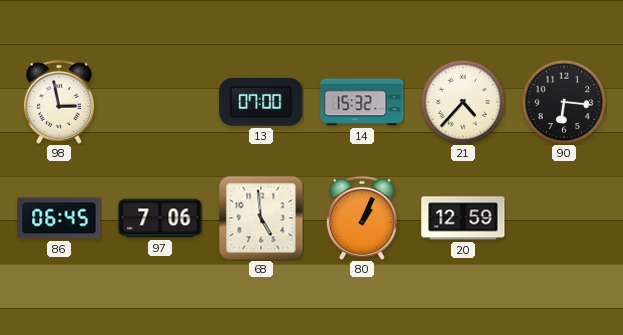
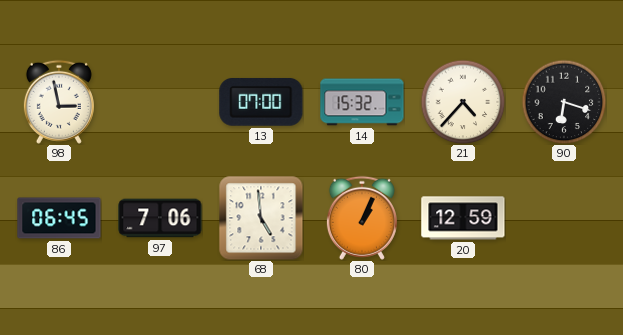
90: 6:16 -> 6:18
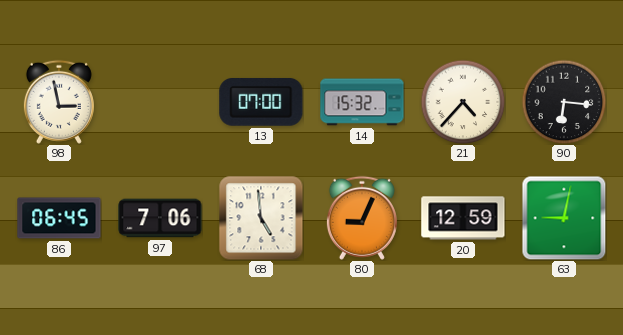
90: 6:18 -> 6:16
80: 1:04 -> 9:04
63: none -> 9:02
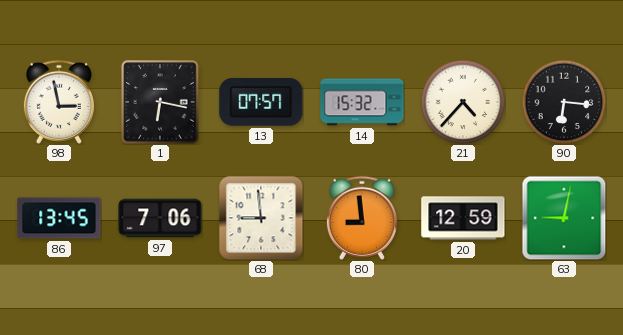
1: none -> 6:17
13: 07:00 -> 07:57
86: 06:45 -> 13:45
68: 4:59 -> 8:59
80: 9:04 -> 8:59
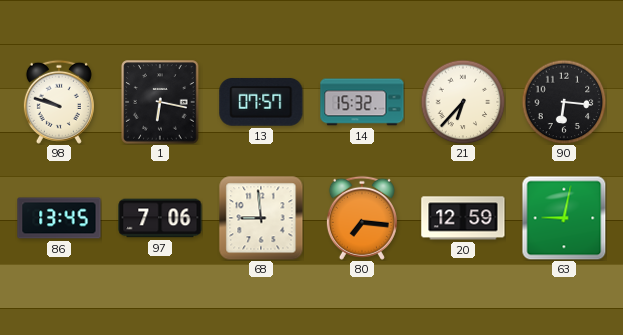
98: 2:58 -> 9:48
21: 4:37 -> 6:37
80: 8:59 -> 7:16
